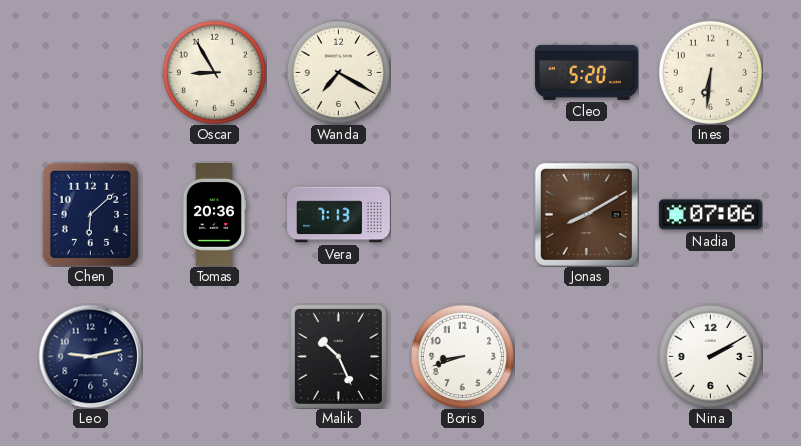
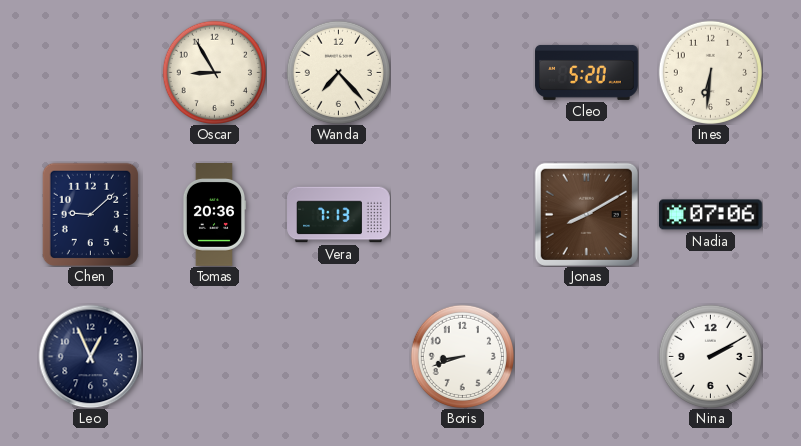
Wanda: 7:20 -> 7:23
Chen: 6:08 -> 9:08
Leo: 9:13 -> 12:56
Malik: 10:26 -> none
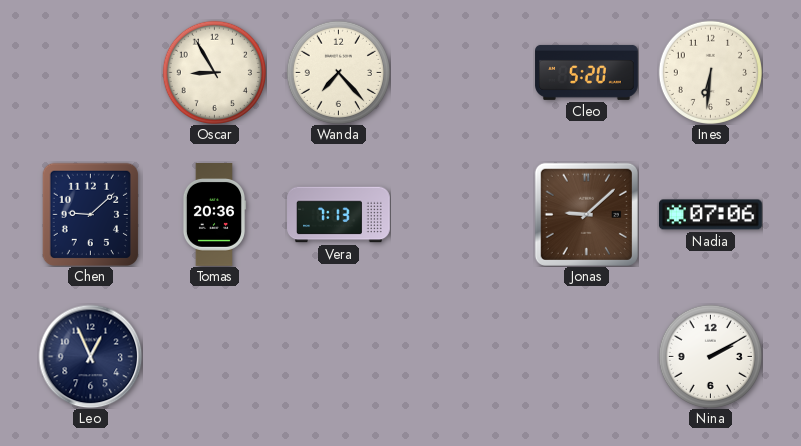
Jonas: 8:10 -> 9:08
Boris: 8:42 -> none
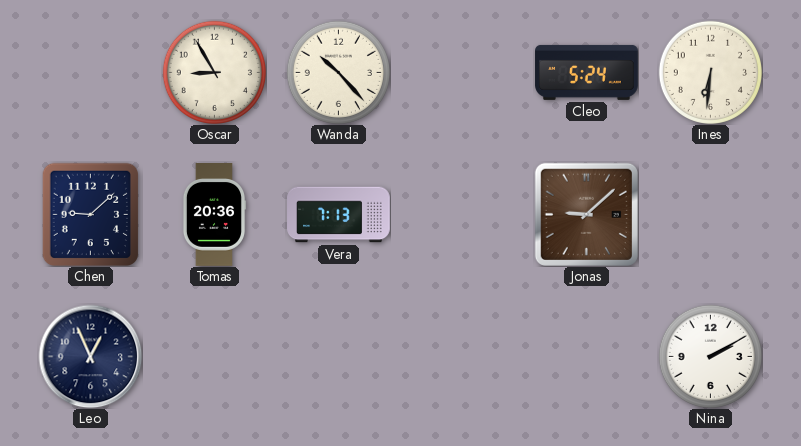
Wanda: 7:23 -> 10:23
Cleo: 5:20 -> 5:24
Nadia: 07:06 -> none
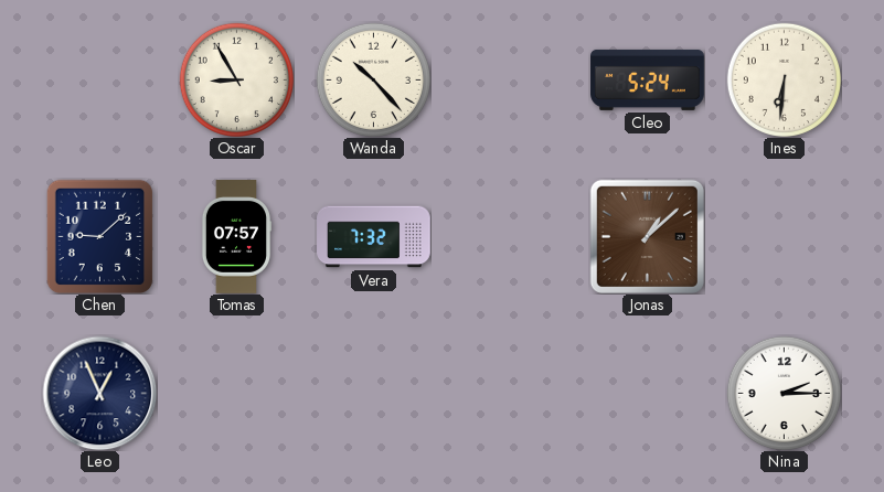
Tomas: 20:36 -> 07:57
Vera: 7:13 -> 7:32
Jonas: 9:08 -> 1:08
Nina: 2:10 -> 2:15
